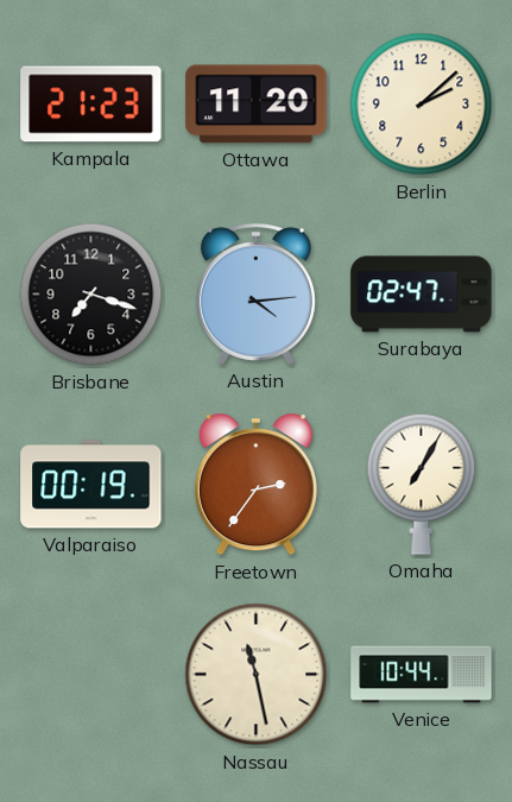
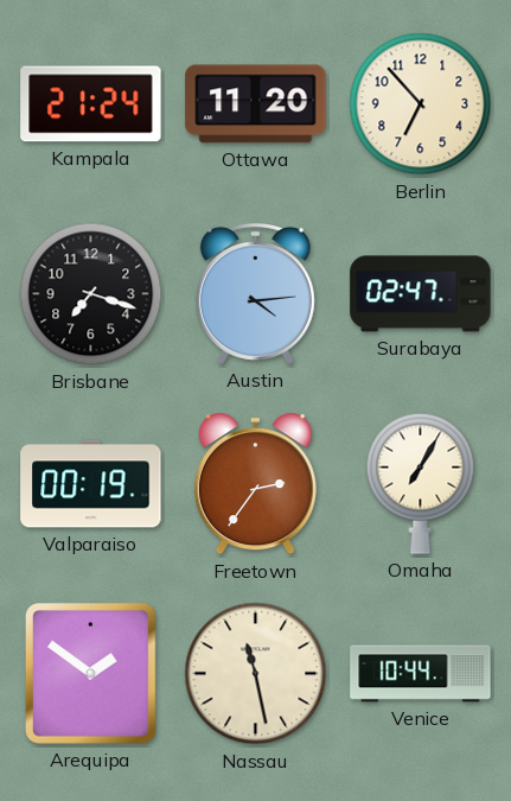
Kampala: 21:23 -> 21:24
Berlin: 2:08 -> 6:53
Arequipa: none -> 1:51
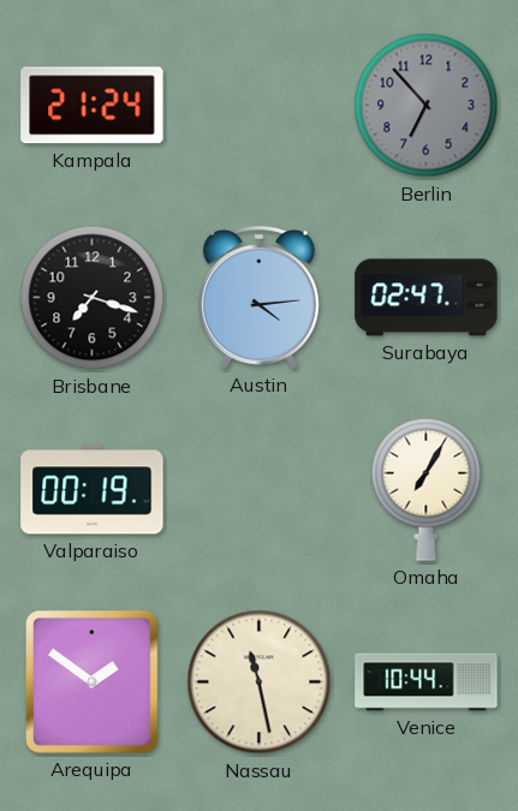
Ottawa: 11:20 -> none
Berlin dial: cream -> grey
Freetown: 2:36 -> none
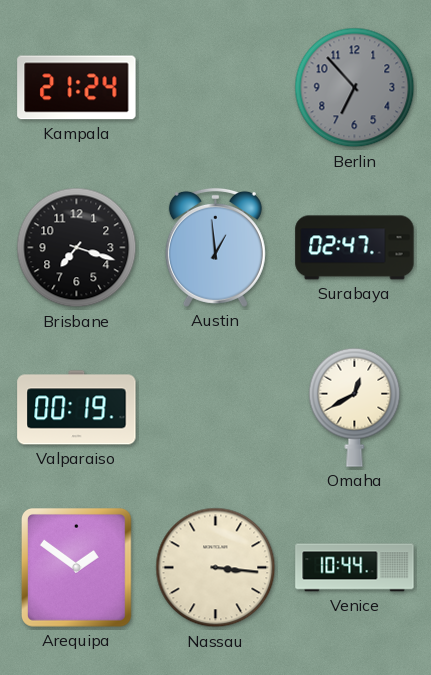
Austin: 4:14 -> 12:59
Omaha: 7:05 -> 12:40
Nassau: 11:28 -> 3:16
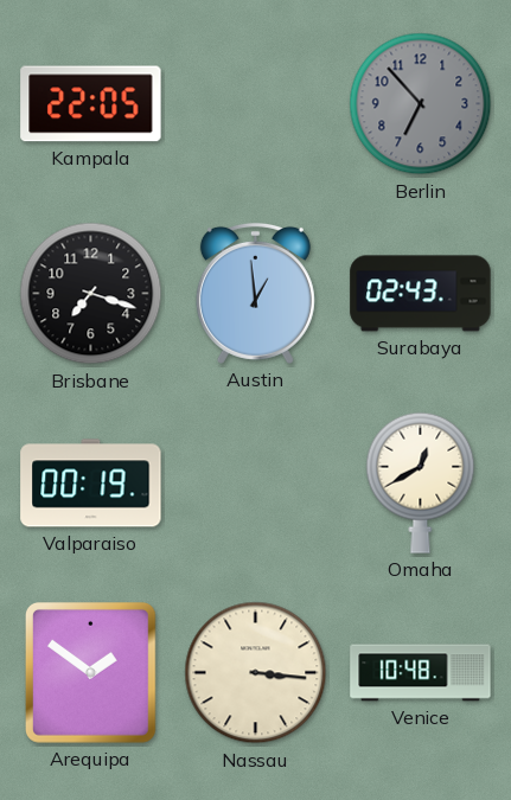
Kampala: 21:24 -> 22:05
Surabaya: 02:47 -> 02:43
Venice: 10:44 -> 10:48
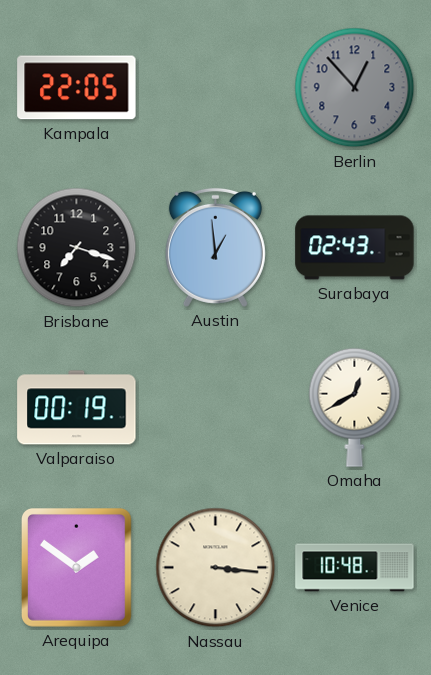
Berlin: 6:53 -> 12:53
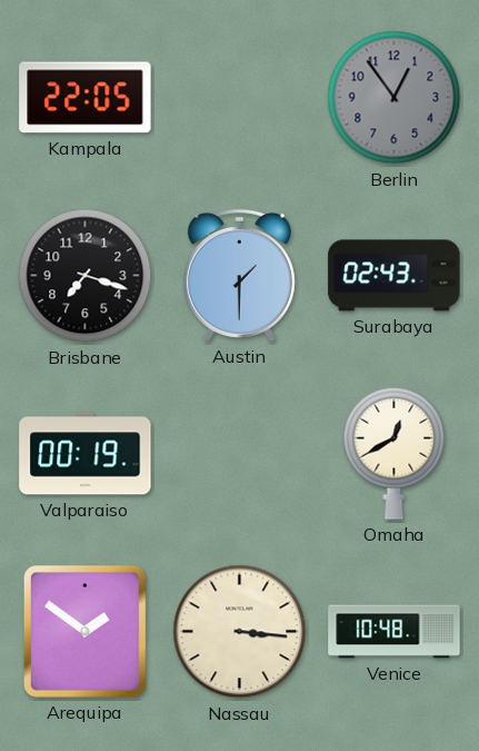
Berlin: 12:53 -> 12:54
Austin: 12:59 -> 1:30
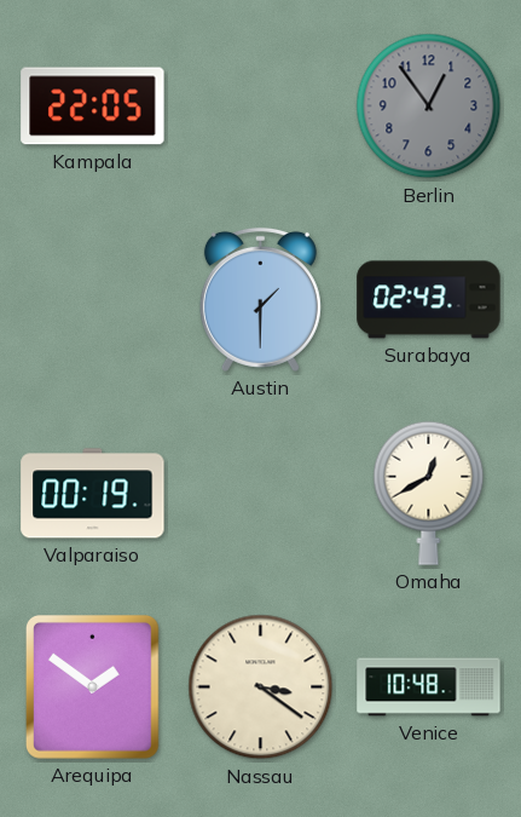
Brisbane: 7:18 -> none
Nassau: 3:16 -> 3:21
